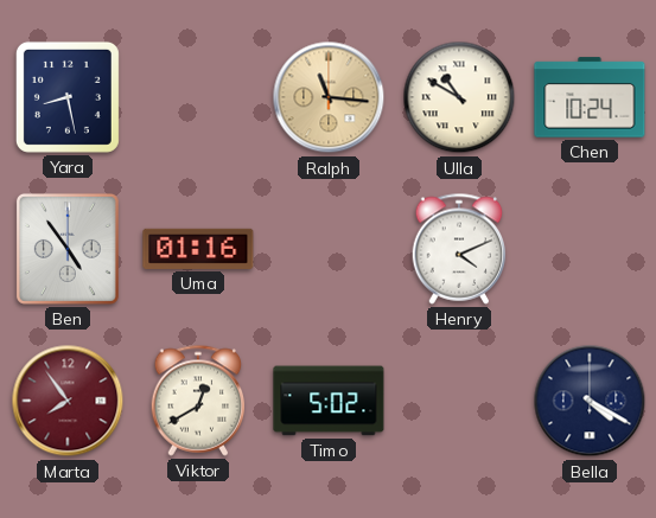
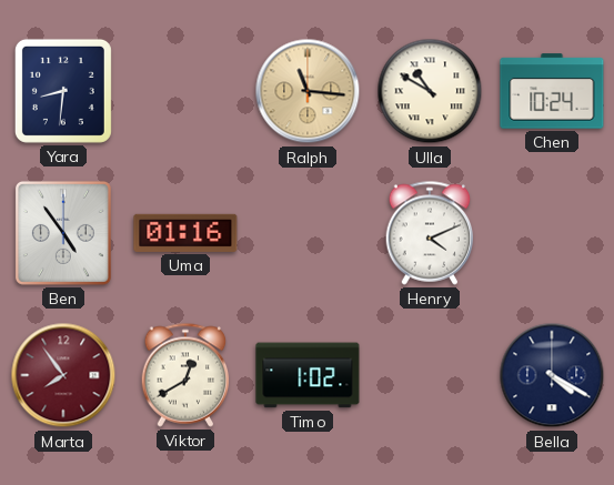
Yara: 8:28 -> 8:31
Timo: 5:02 -> 1:02
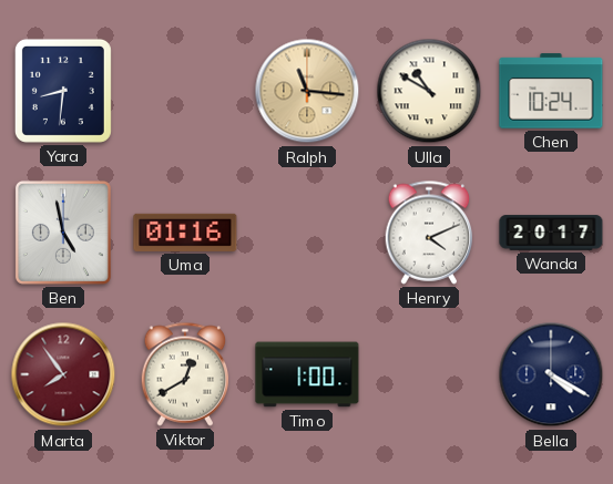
Ben: 4:54 -> 4:58
Wanda: none -> 20:17
Timo: 1:02 -> 1:00
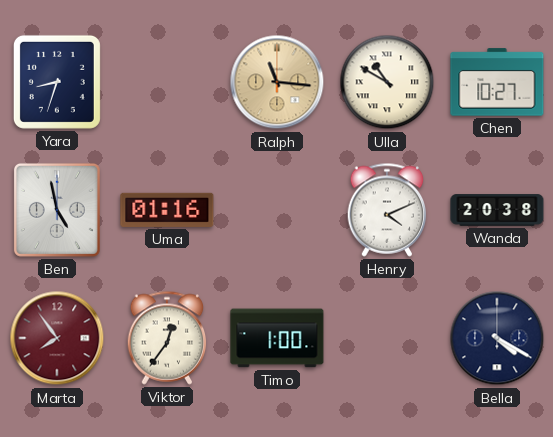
Yara: 8:31 -> 8:33
Chen: 10:24 -> 10:27
Wanda: 20:17 -> 20:38
Viktor: 12:40 -> 12:36
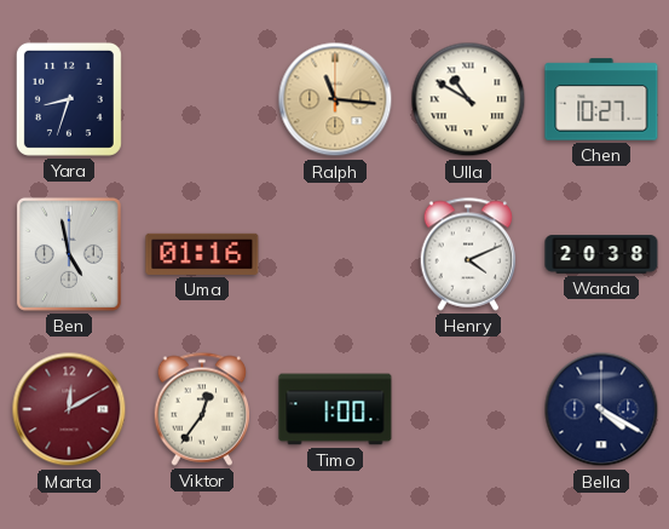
Marta: 7:54 -> 12:10
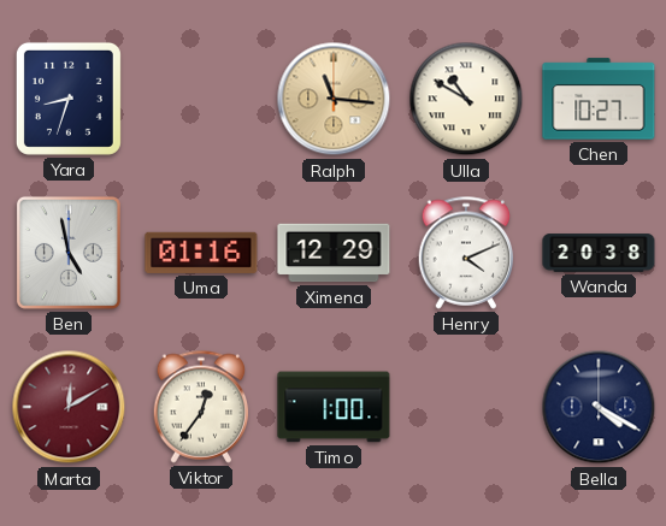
Ximena: none -> 12:29
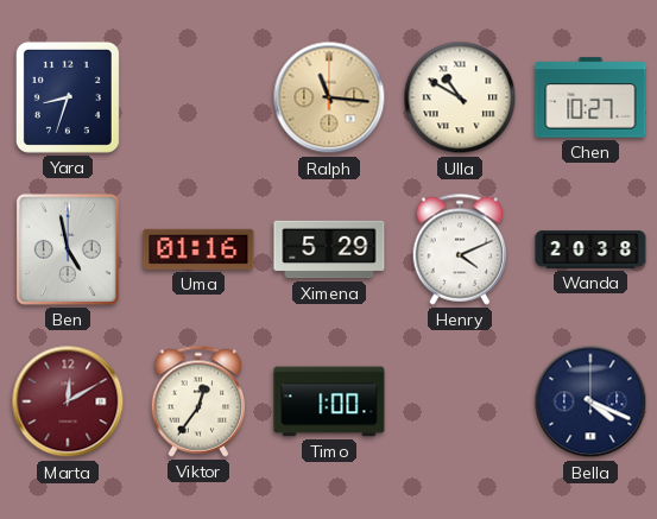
Ximena: 12:29 -> 5:29
Bella: 4:20 -> 4:19
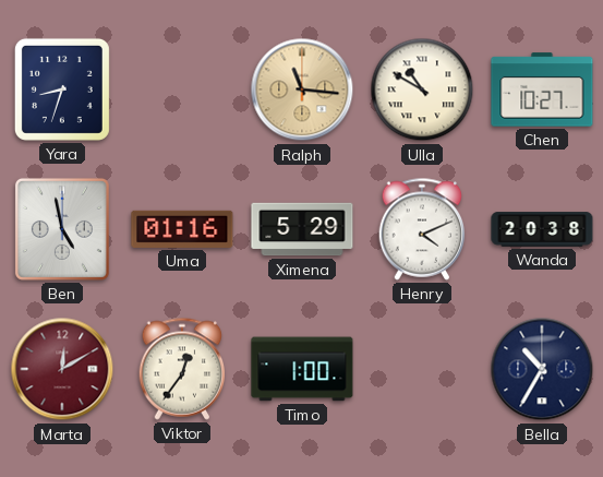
Bella: 4:19 -> 10:35
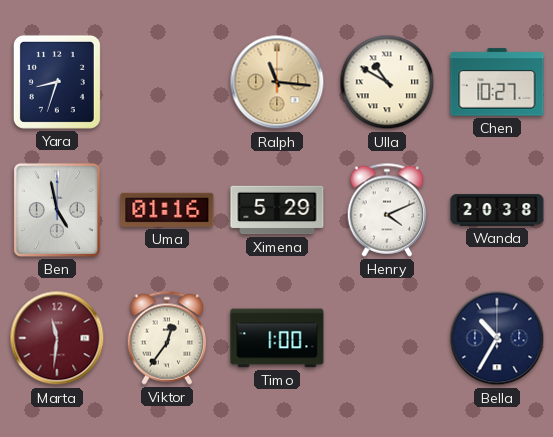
Marta: 12:10 -> 11:31
